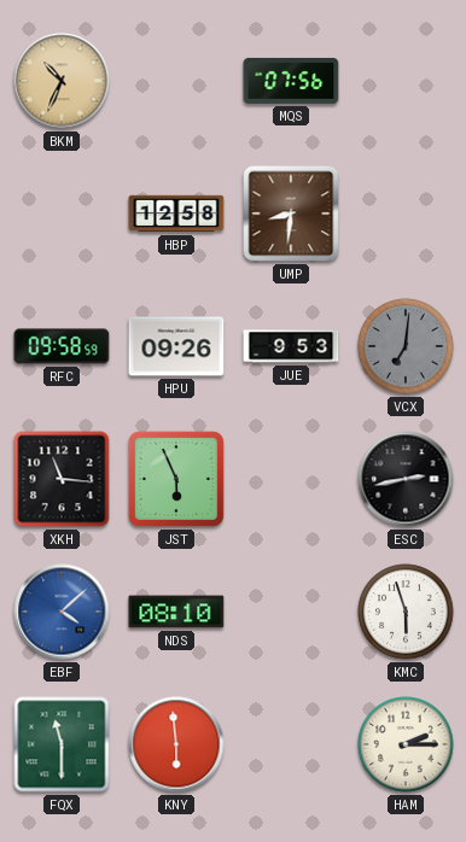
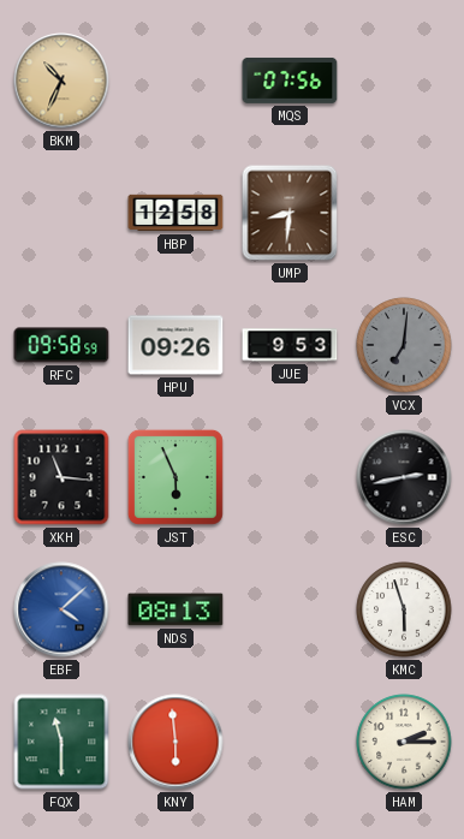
NDS: 08:10 -> 08:13
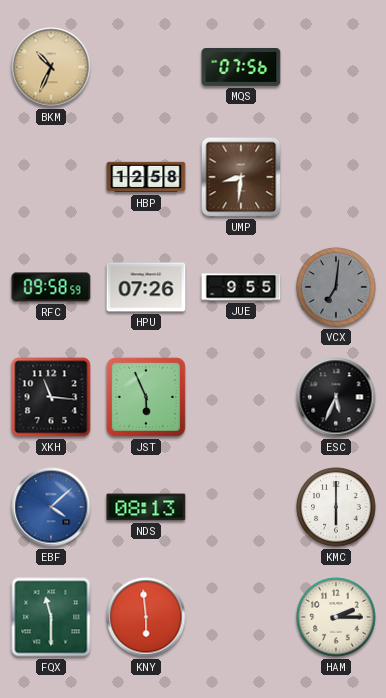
HPU: 09:26 -> 07:26
JUE: 9:53 -> 9:55
ESC: 2:43 -> 5:34
KMC: 5:57 -> 6:00
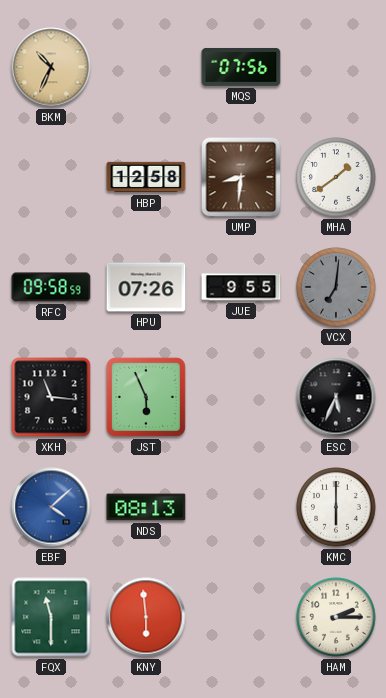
MHA: none -> 1:39
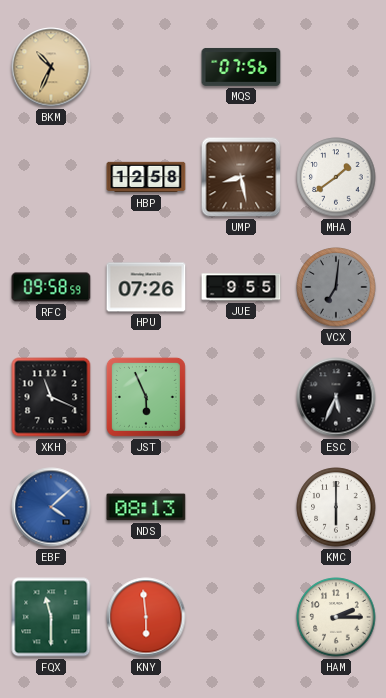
UMP: 8:31 -> 8:28
XKH: 11:16 -> 11:19
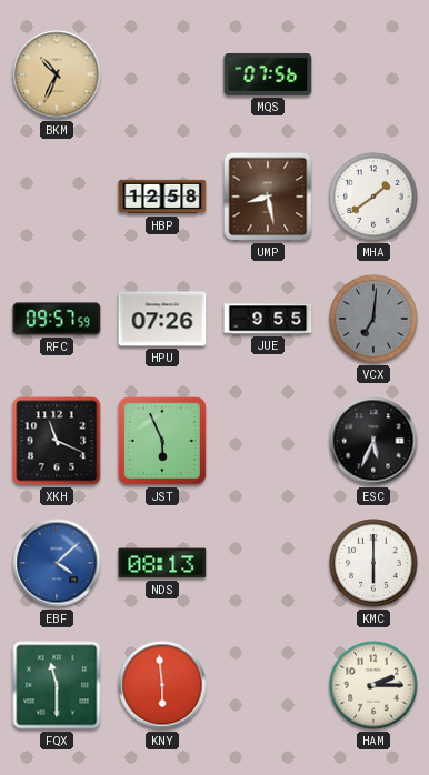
RFC: 09:58 -> 09:57
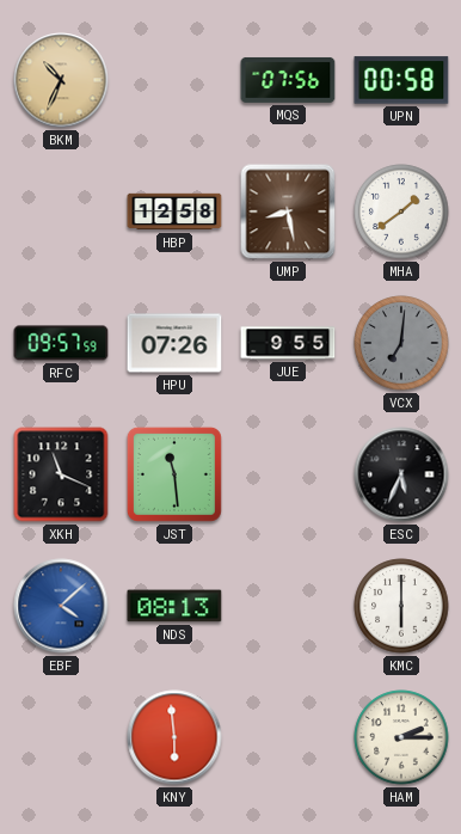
UPN: none -> 00:58
JST: 5:56 -> 11:29
FQX: 11:30 -> none
